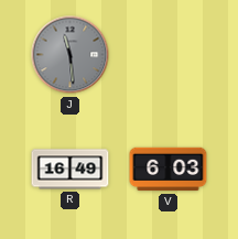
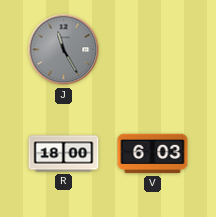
J: 11:29 -> 11:25
R: 16:49 -> 18:00
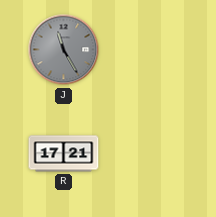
R: 18:00 -> 17:21
V: 6:03 -> none
